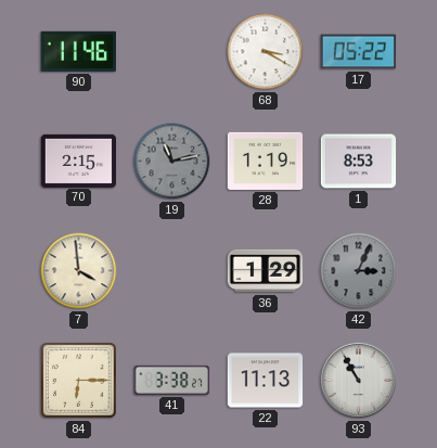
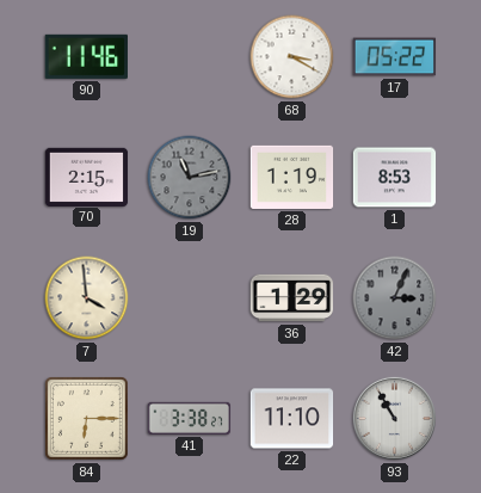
22: 11:13 -> 11:10
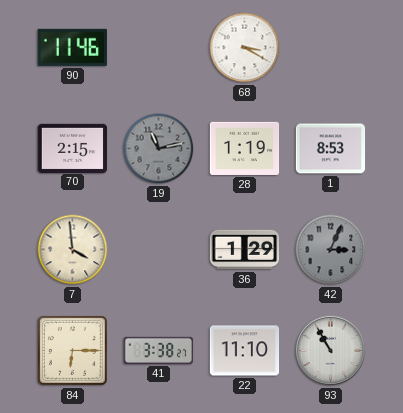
17: 05:22 -> none
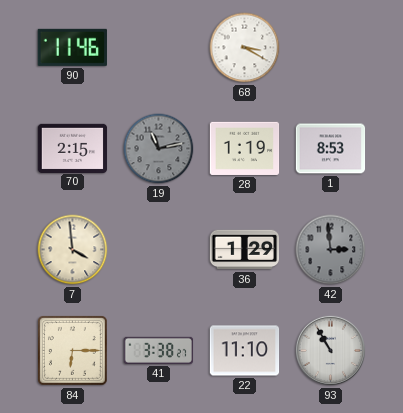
42: 3:04 -> 2:59
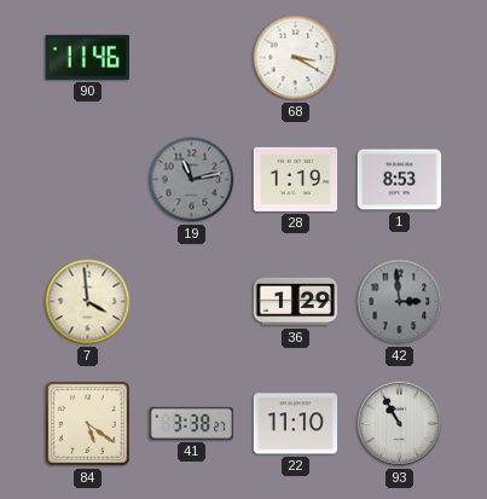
70: 2:15 -> none
84: 6:15 -> 5:21
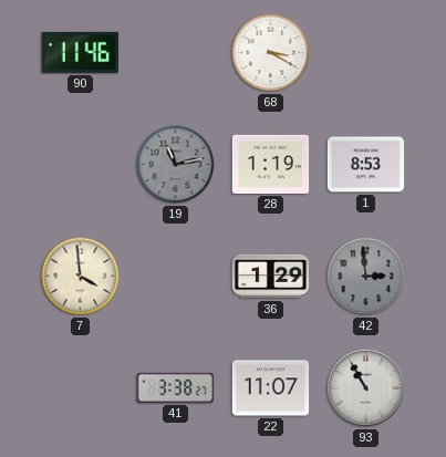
84: 5:21 -> none
22: 11:10 -> 11:07
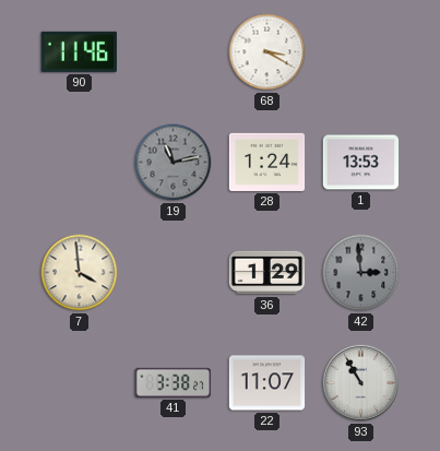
28: 1:19 -> 1:24
1: 8:53 -> 13:53
